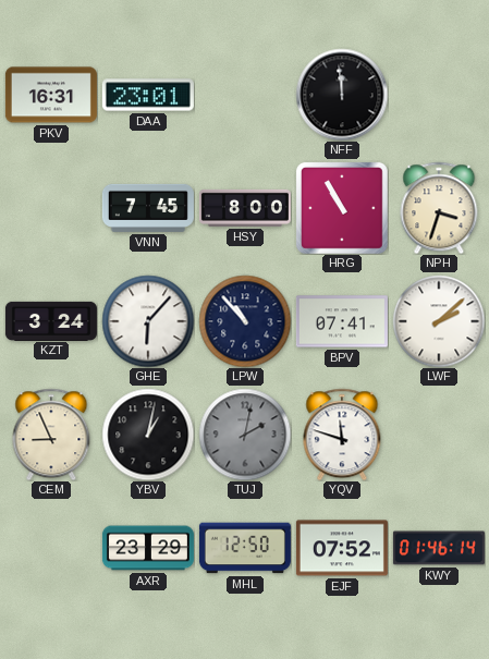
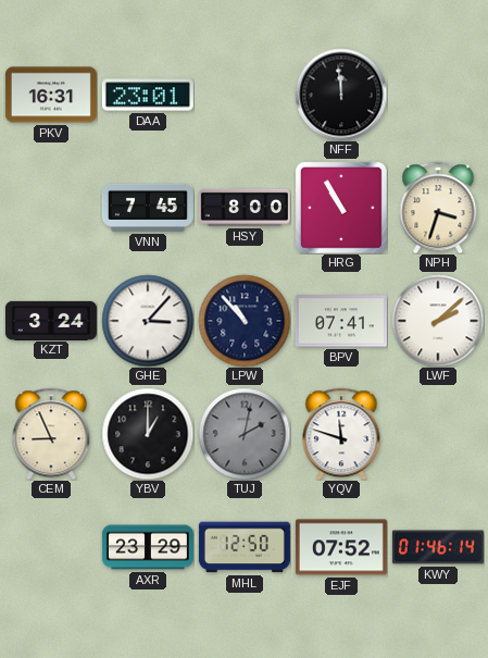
GHE: 6:07 -> 3:07
YBV: 1:02 -> 1:00
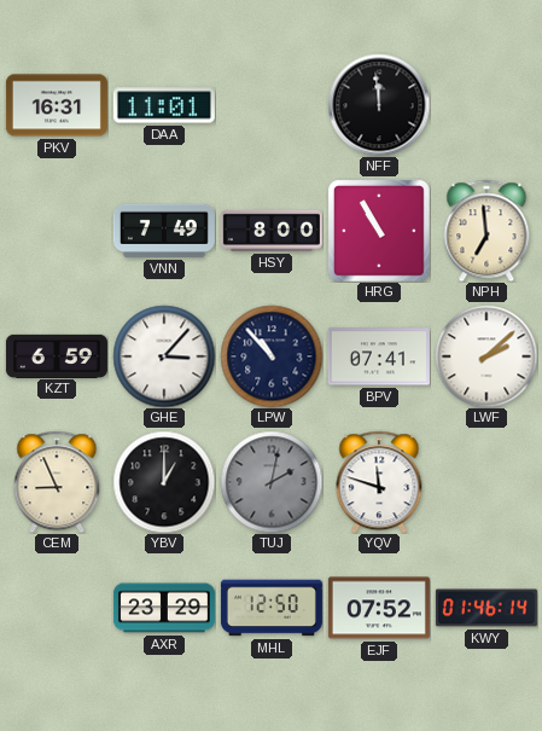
DAA: 23:01 -> 11:01
VNN: 7:45 -> 7:49
NPH: 3:33 -> 6:59
KZT: 3:24 -> 6:59
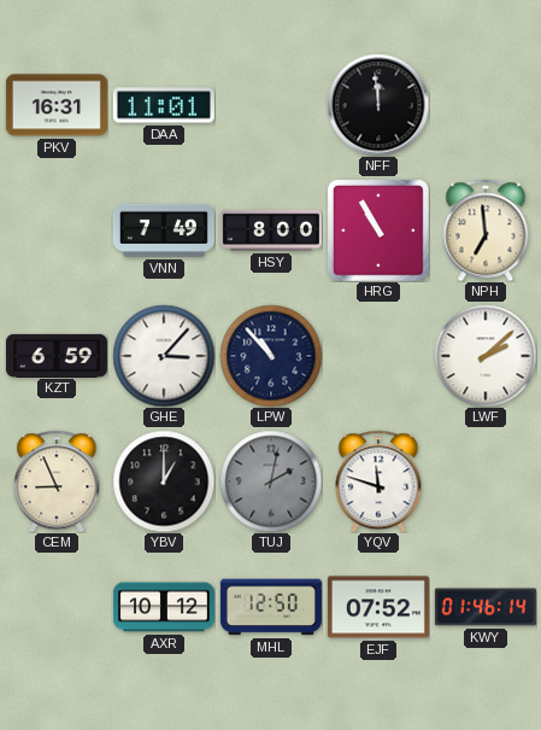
BPV: 07:41 -> none
AXR: 23:29 -> 10:12
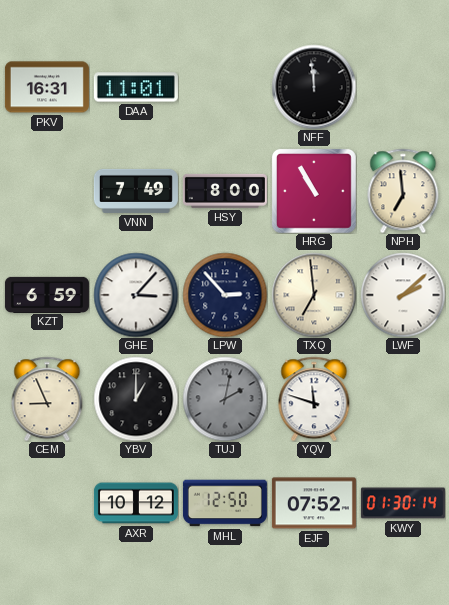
LPW: 10:53 -> 2:53
TXQ: none -> 6:59
KWY: 01:46 -> 01:30
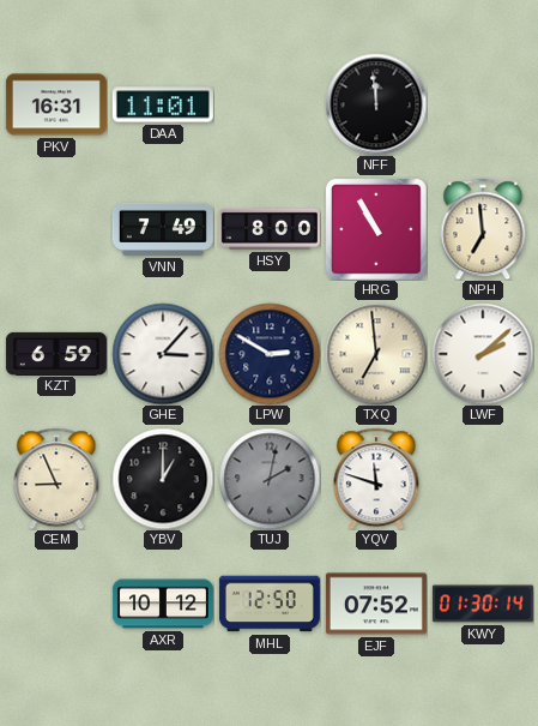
LPW: 2:53 -> 2:50
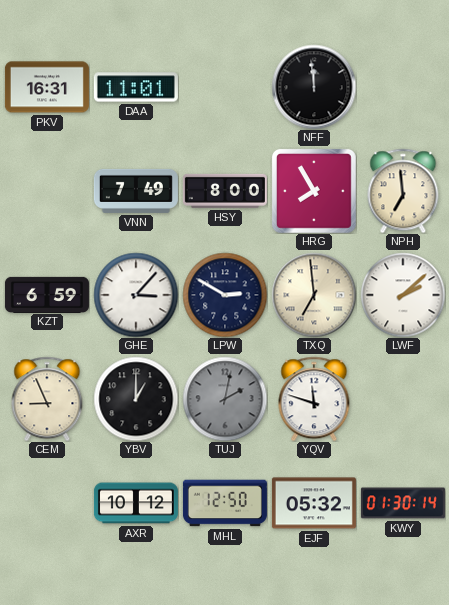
HRG: 10:55 -> 7:55
EJF: 07:52 -> 05:32
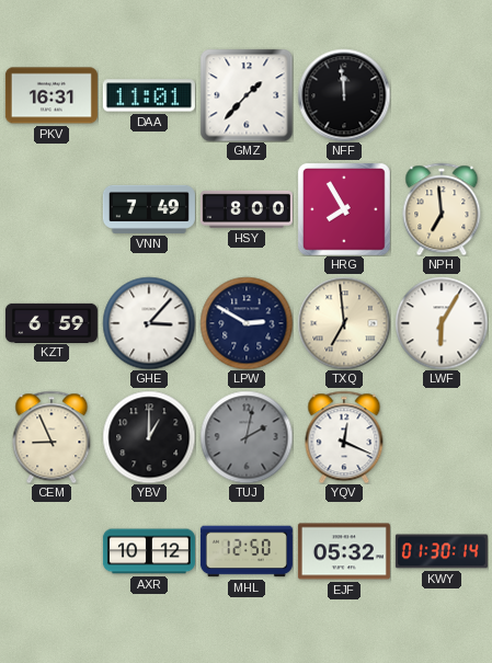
GMZ: none -> 1:37
LWF: 2:08 -> 6:05
YQV: 11:48 -> 12:19
